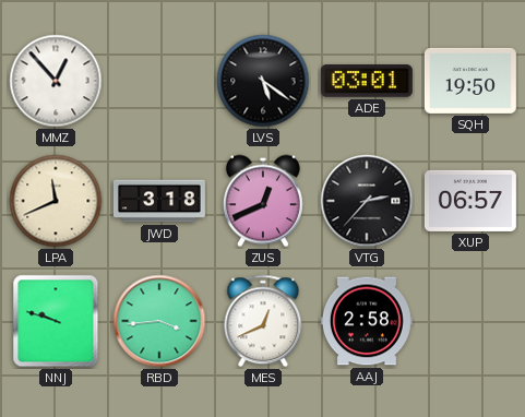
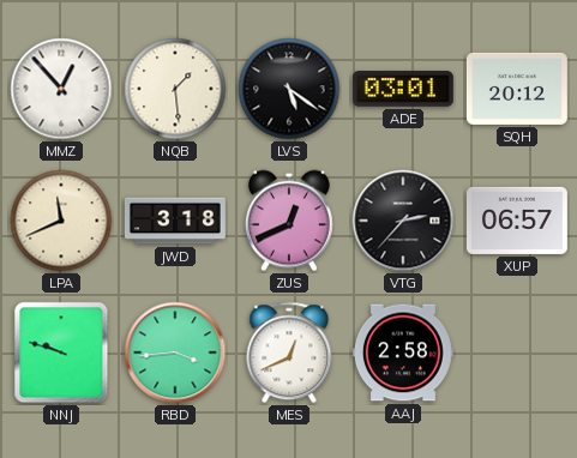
NQB: none -> 1:29
SQH: 19:50 -> 20:12
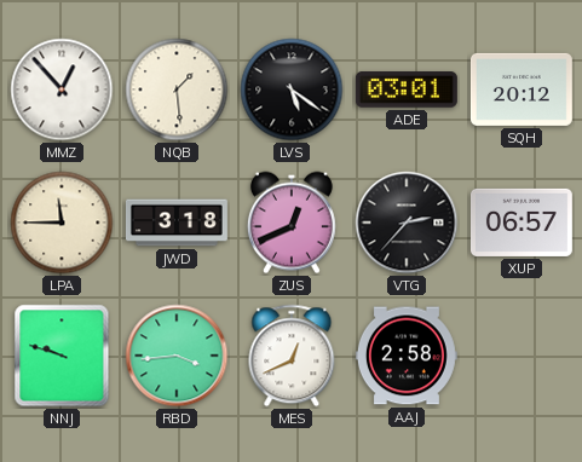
LPA: 11:41 -> 11:45
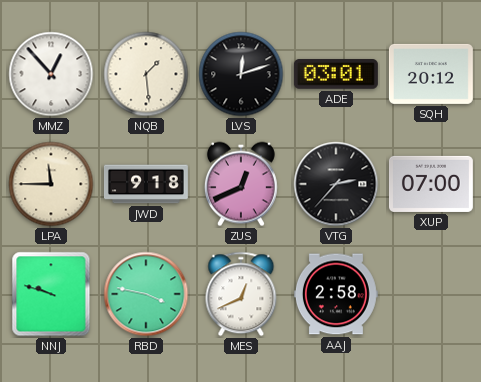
LVS: 5:21 -> 12:12
JWD: 3:18 -> 9:18
XUP: 06:57 -> 07:00
RBD: 3:44 -> 3:47
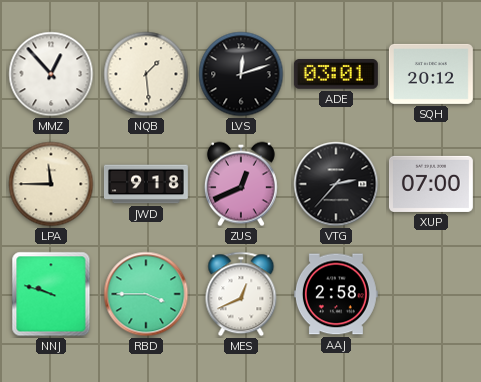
RBD: 3:47 -> 3:45
